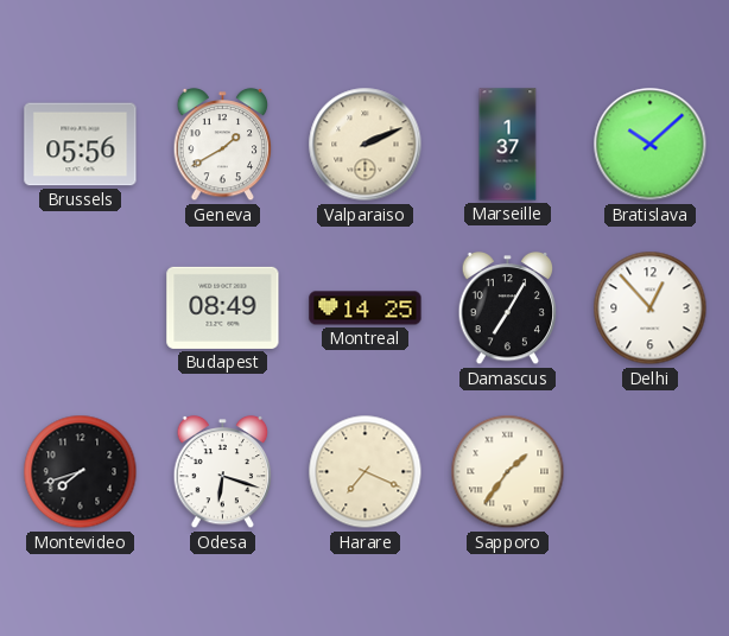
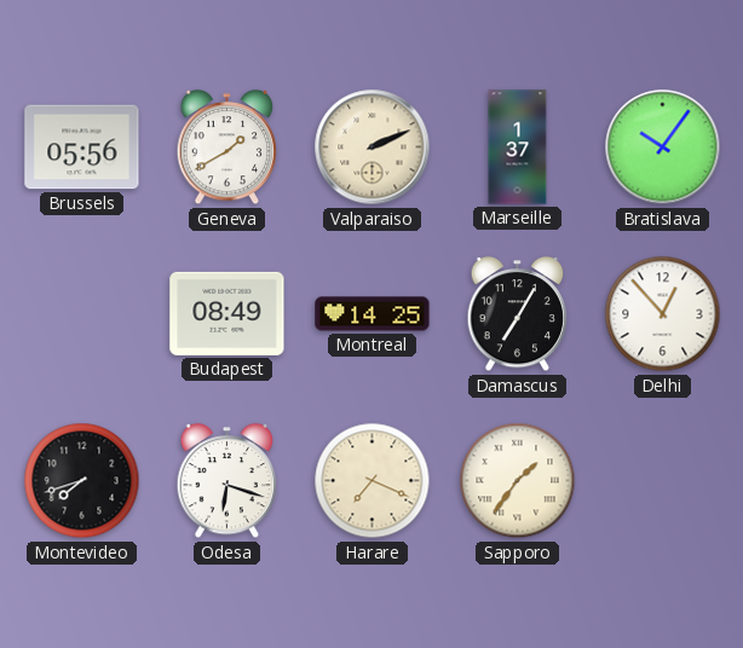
Bratislava: 10:08 -> 10:06
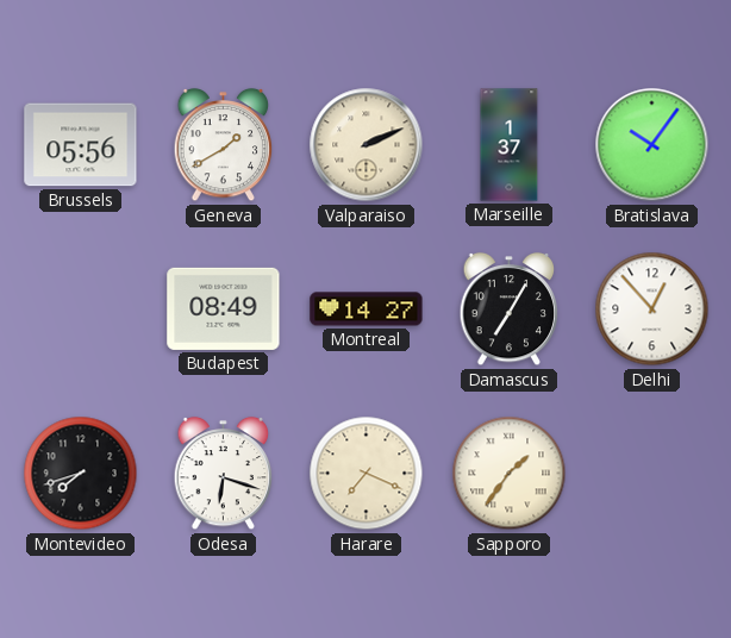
Montreal: 14:25 -> 14:27
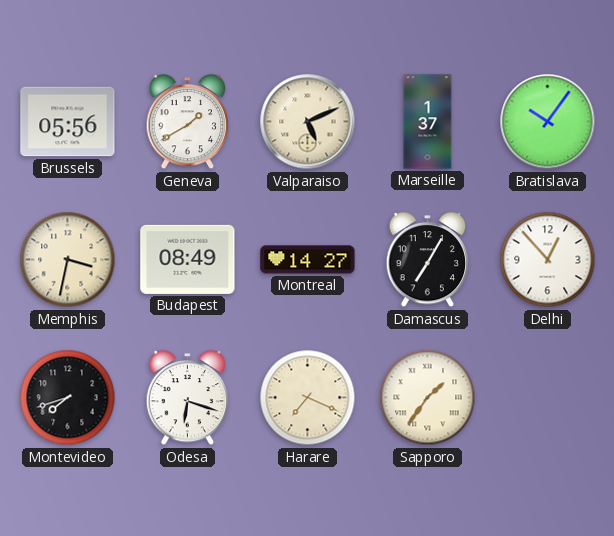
Valparaiso: 2:11 -> 5:11
Memphis: none -> 3:32
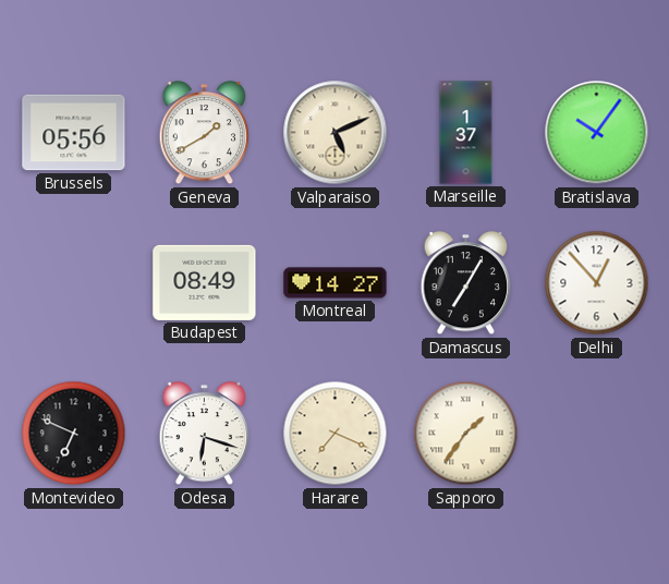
Memphis: 3:32 -> none
Montevideo: 7:42 -> 6:49
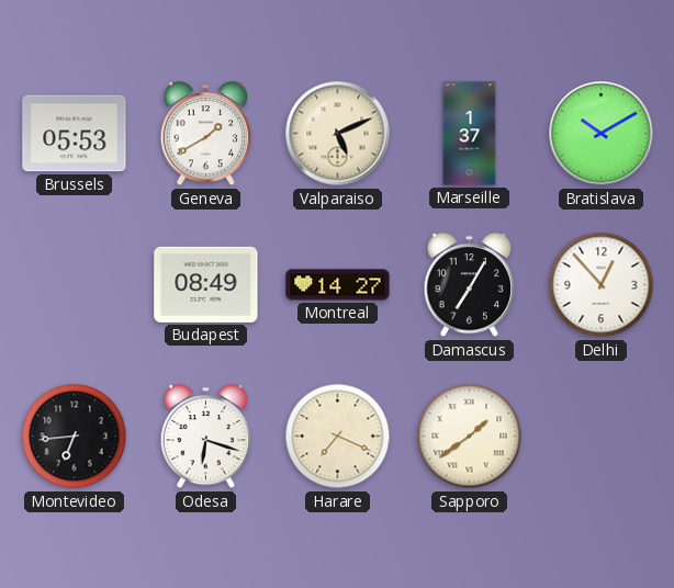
Brussels: 05:56 -> 05:53
Bratislava: 10:06 -> 10:10
Montevideo: 6:49 -> 6:44
Sapporo: 1:36 -> 1:39
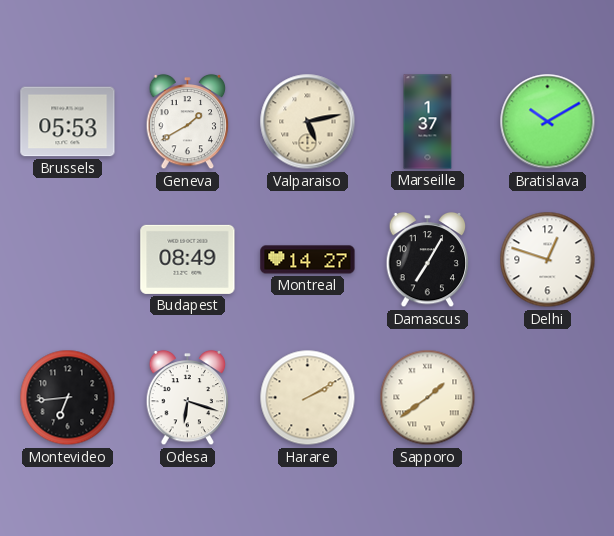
Valparaiso: 5:11 -> 5:13
Delhi: 12:53 -> 12:48
Harare: 7:19 -> 2:10
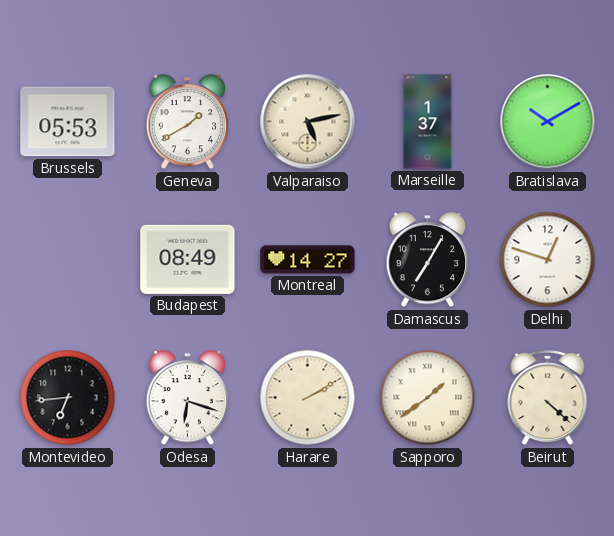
Beirut: none -> 4:22
